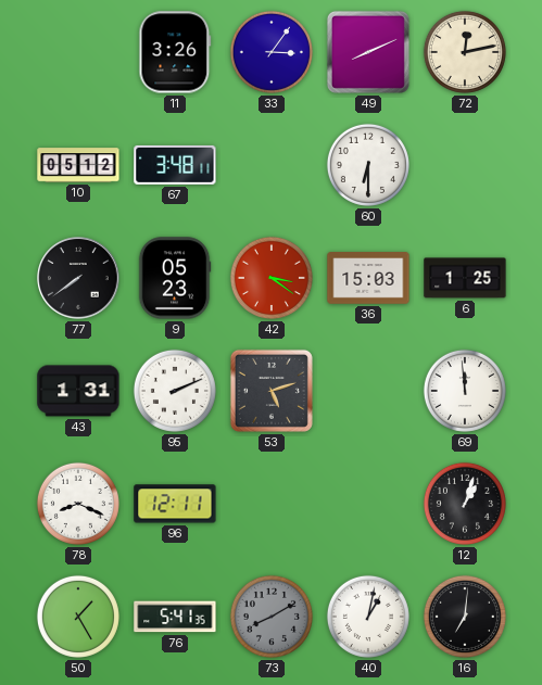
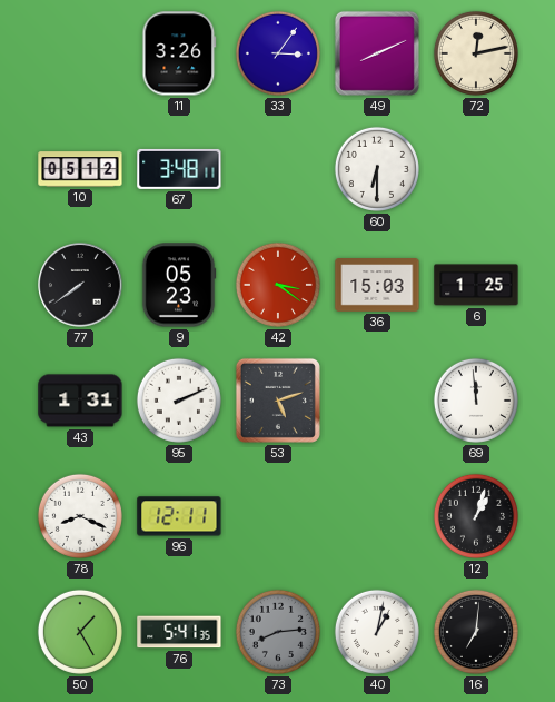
73: 8:10 -> 8:14
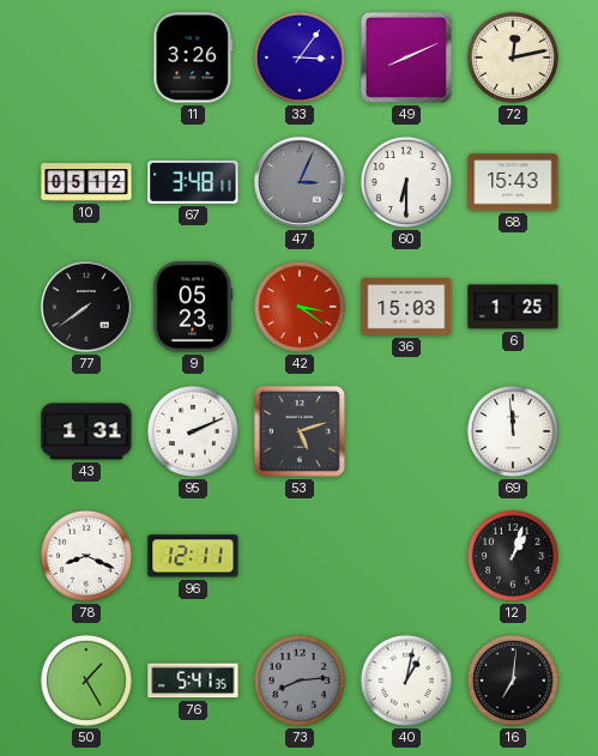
47: none -> 3:04
68: none -> 15:43
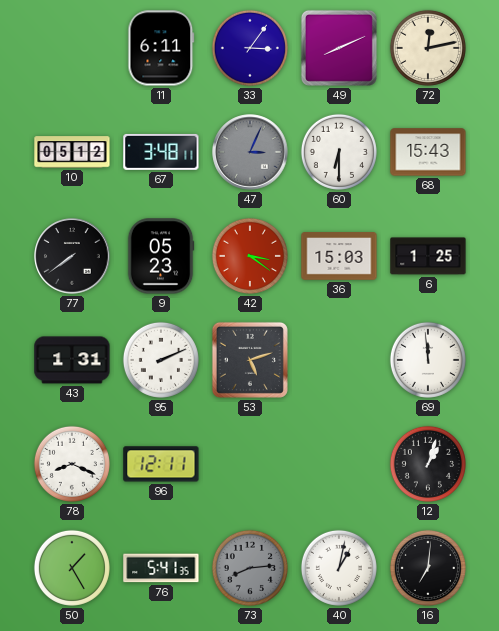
11: 3:26 -> 6:11
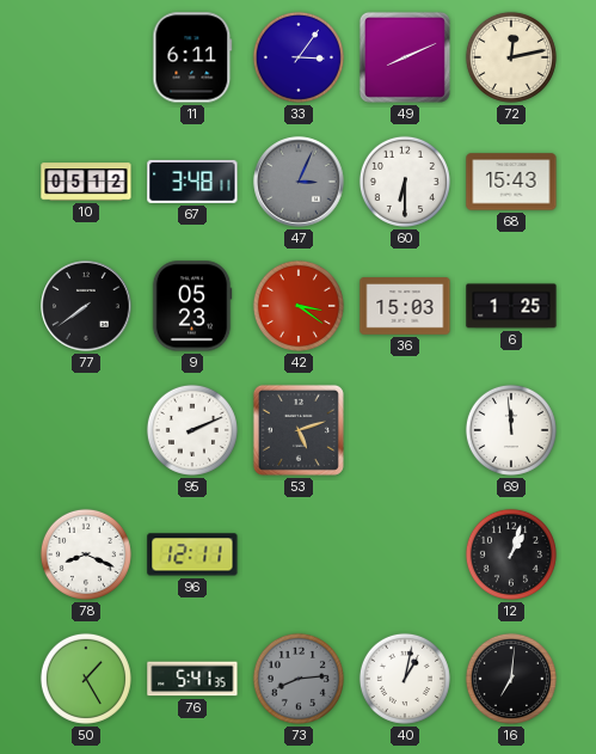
43: 1:31 -> none
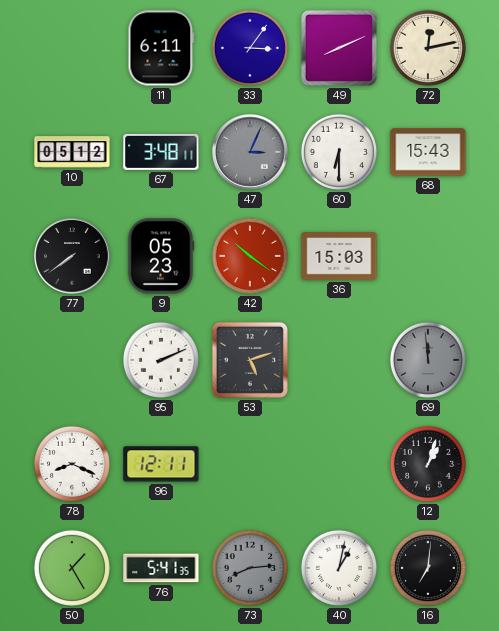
42: 3:21 -> 10:21
6: 1:25 -> none
69 dial: white -> grey
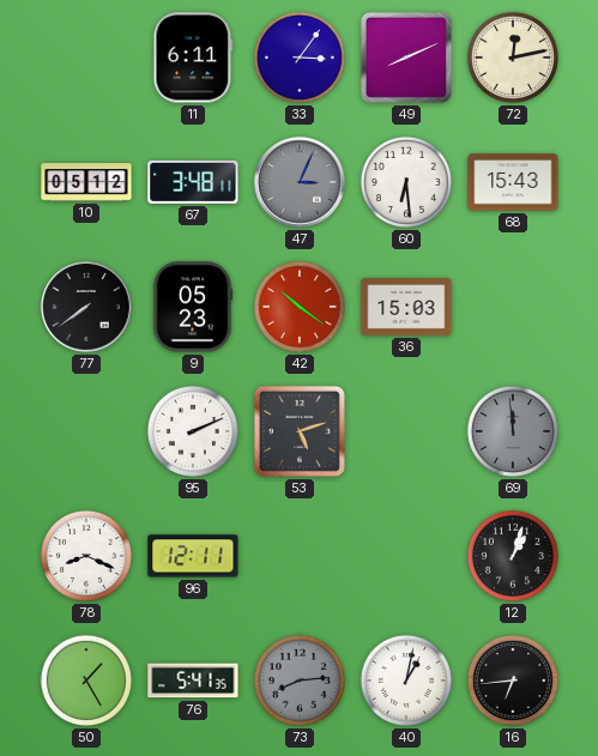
60: 6:30 -> 6:29
16: 7:01 -> 6:44
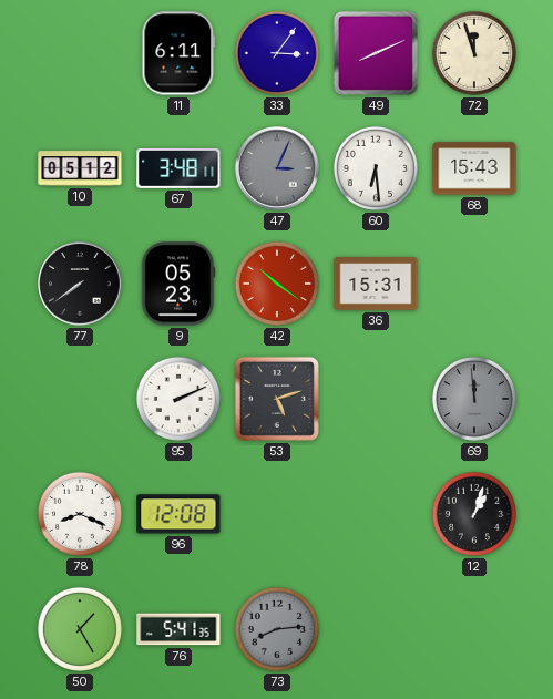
72: 12:13 -> 11:57
36: 15:03 -> 15:31
96: 12:11 -> 12:08
40: 1:02 -> none
16: 6:44 -> none
